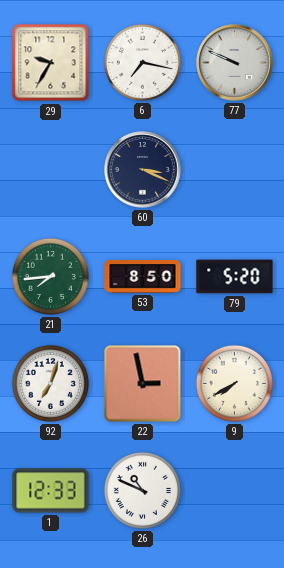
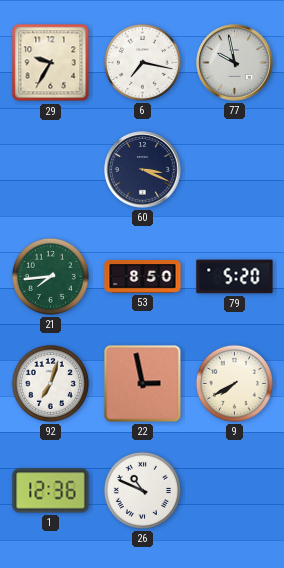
77: 9:49 -> 9:58
1: 12:33 -> 12:36
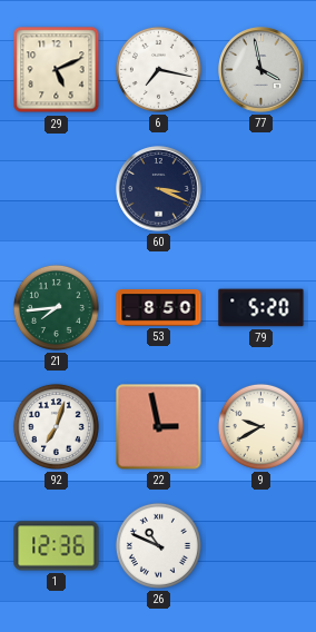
29: 9:35 -> 5:11
77: 9:58 -> 3:58
9: 7:40 -> 9:40
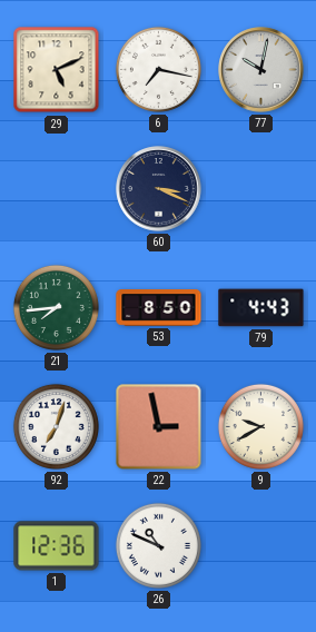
77: 3:58 -> 10:02
79: 5:20 -> 4:43
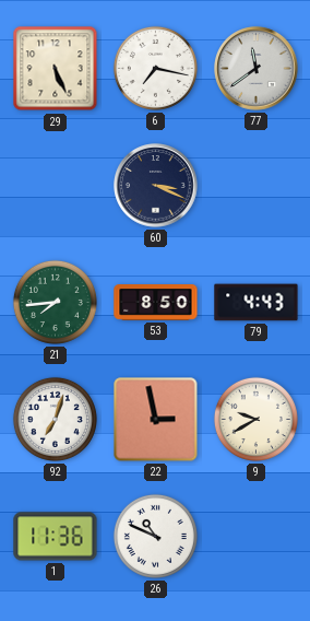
29: 5:11 -> 5:26
77: 10:02 -> 11:39
1: 12:36 -> 11:36
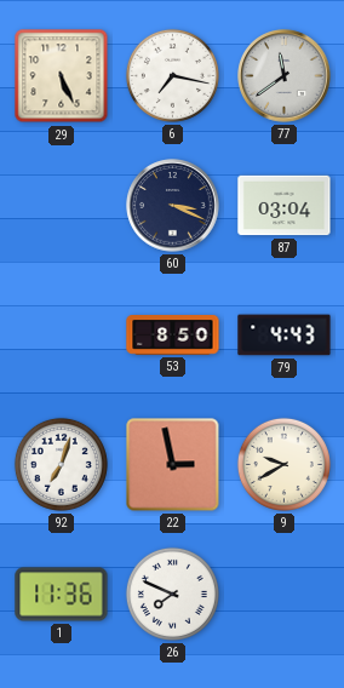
87: none -> 03:04
21: 7:44 -> none
26: 10:49 -> 7:49
